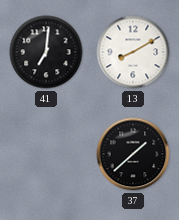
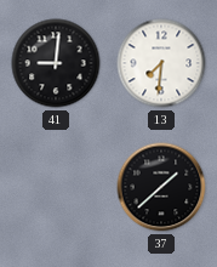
41: 7:01 -> 9:01
13: 8:10 -> 7:31
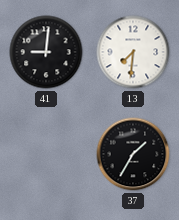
37: 1:38 -> 1:35
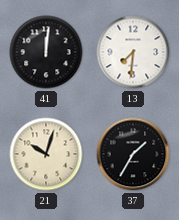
41: 9:01 -> 12:01
21: none -> 10:03
